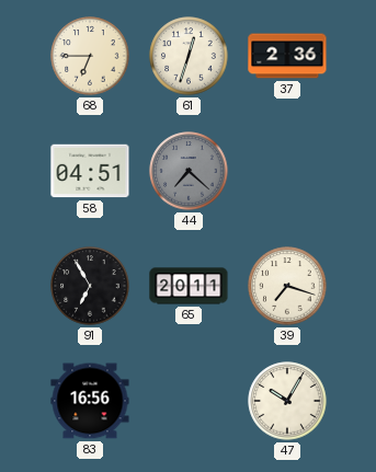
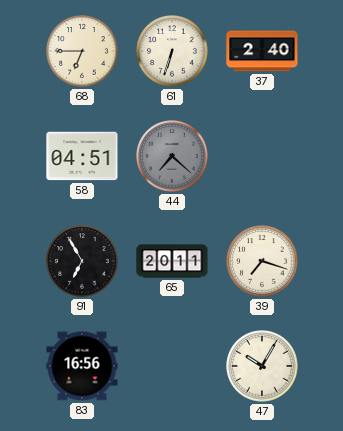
61: 12:33 -> 6:33
37: 2:36 -> 2:40
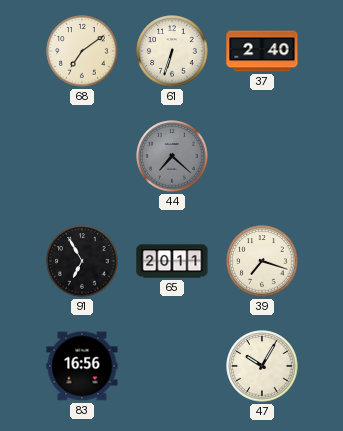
68: 6:45 -> 7:09
58: 04:51 -> none
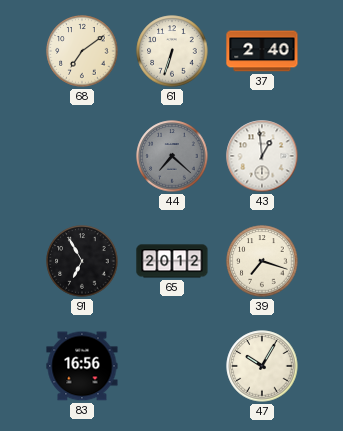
43: none -> 12:59
65: 20:11 -> 20:12
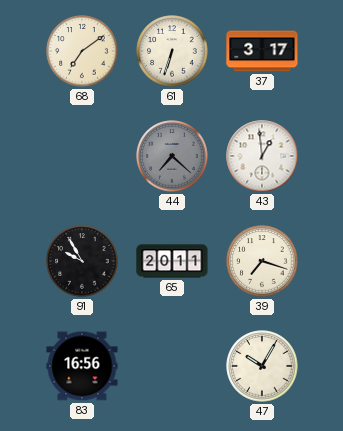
37: 2:40 -> 3:17
91: 6:55 -> 9:55
65: 20:12 -> 20:11
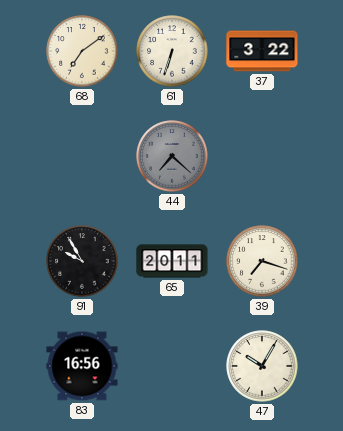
37: 3:17 -> 3:22
43: 12:59 -> none
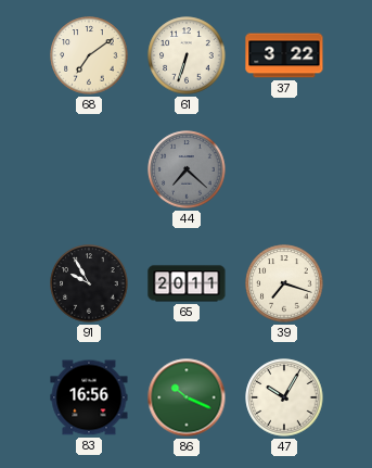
86: none -> 10:19
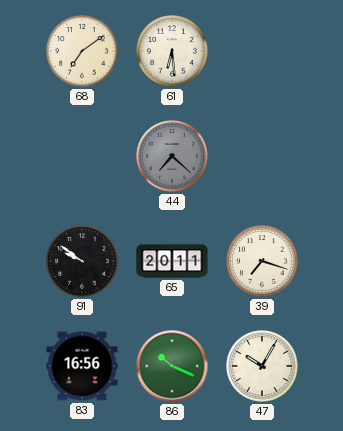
61: 6:33 -> 6:29
37: 3:22 -> none
91: 9:55 -> 9:51
